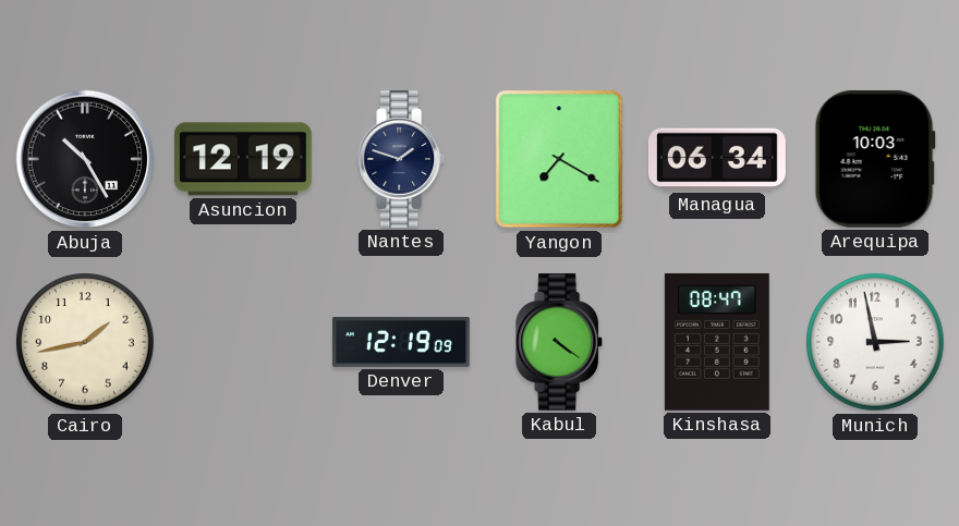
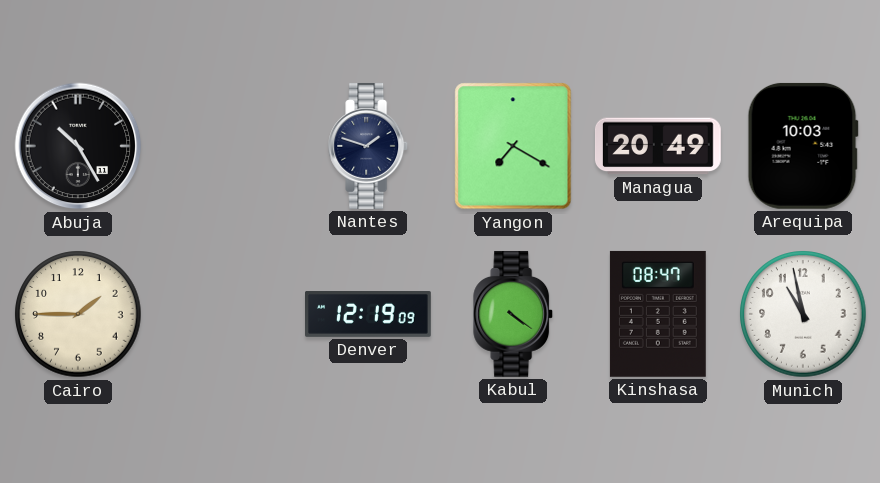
Asuncion: 12:19 -> none
Managua: 06:34 -> 20:49
Cairo: 1:43 -> 1:45
Munich: 2:58 -> 10:58
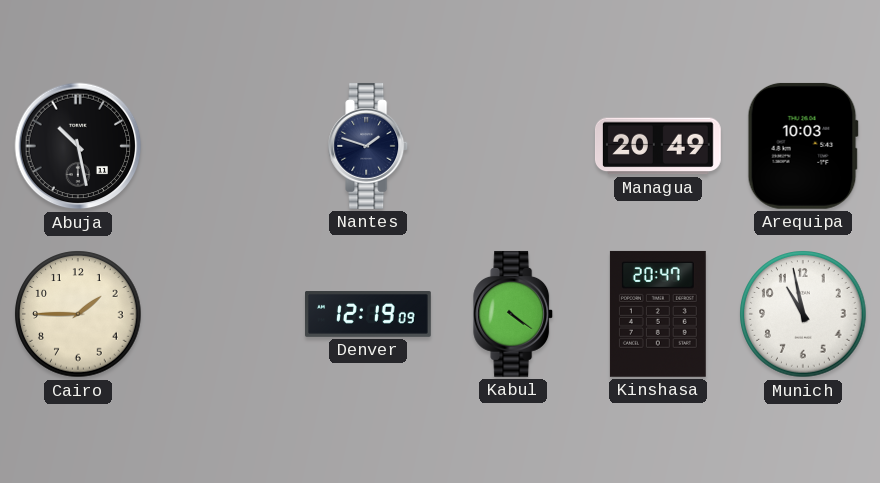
Abuja: 10:25 -> 10:28
Yangon: 7:20 -> none
Kinshasa: 08:47 -> 20:47
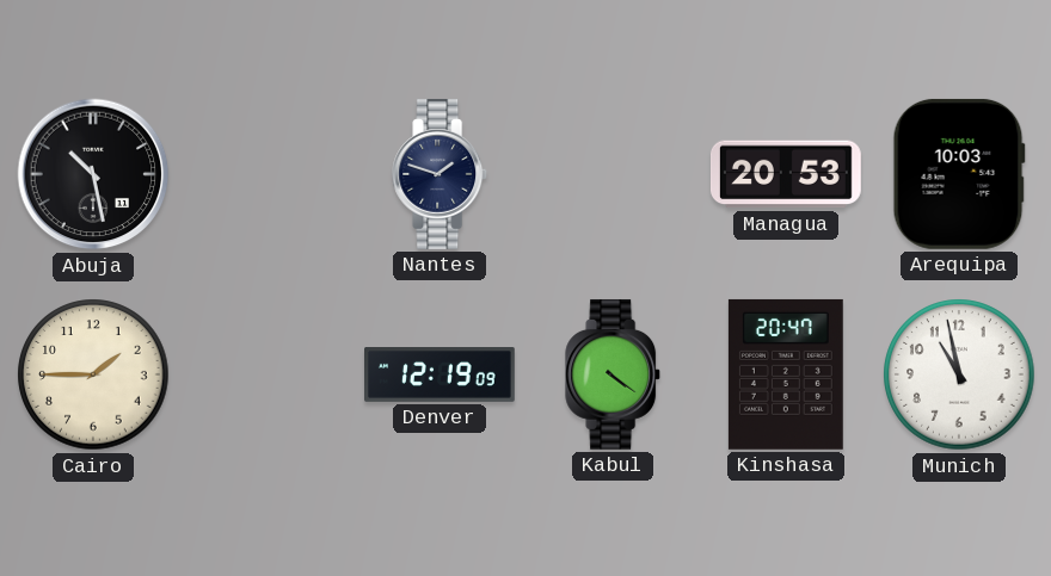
Managua: 20:49 -> 20:53
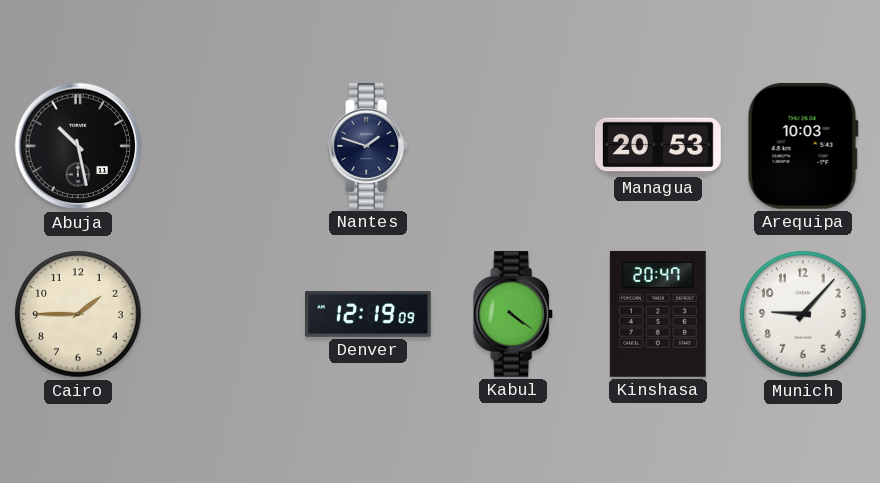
Munich: 10:58 -> 9:07
